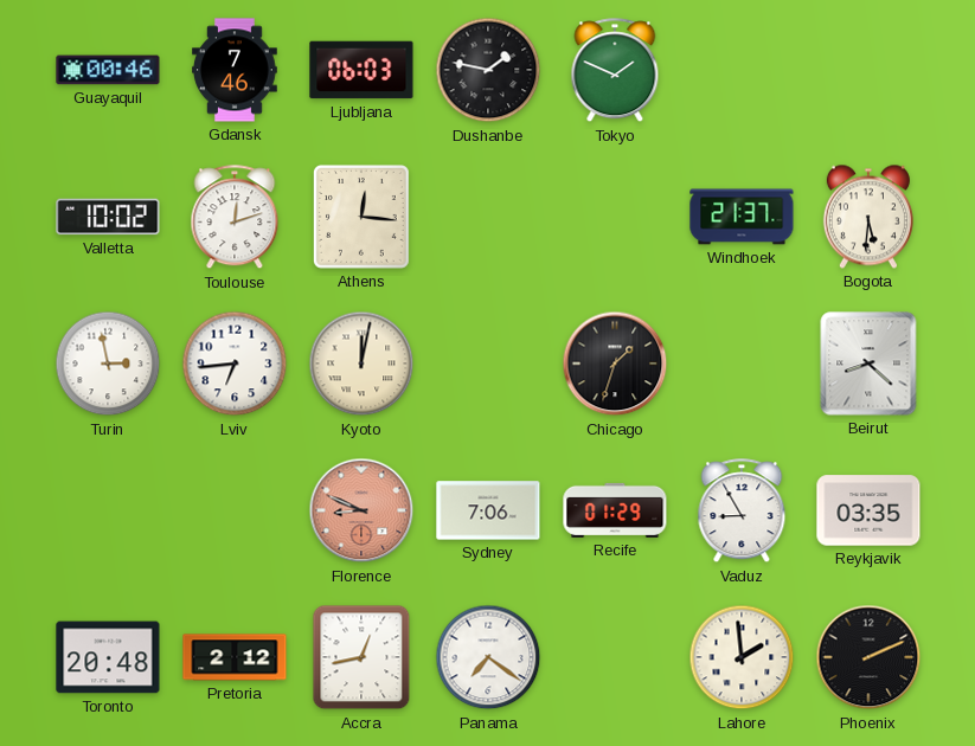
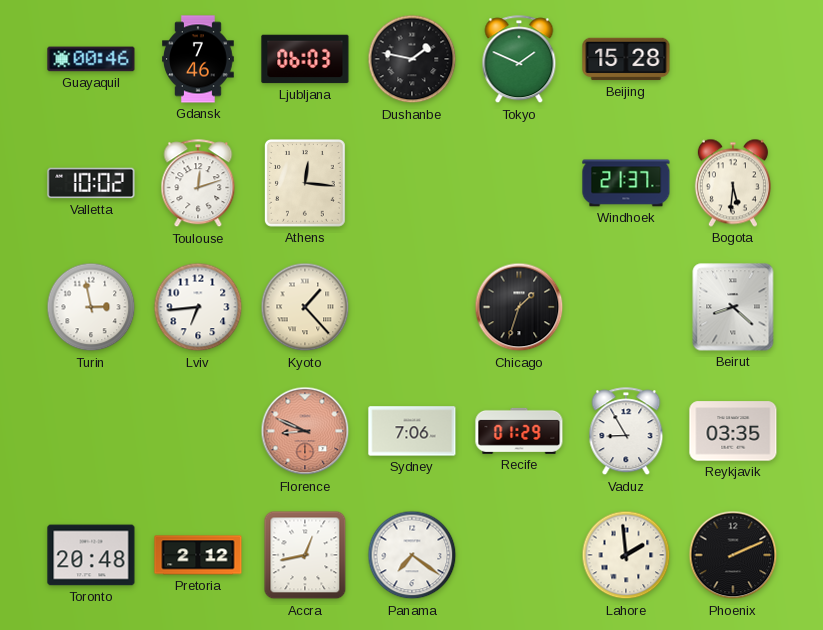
Beijing: none -> 15:28
Kyoto: 12:02 -> 1:23
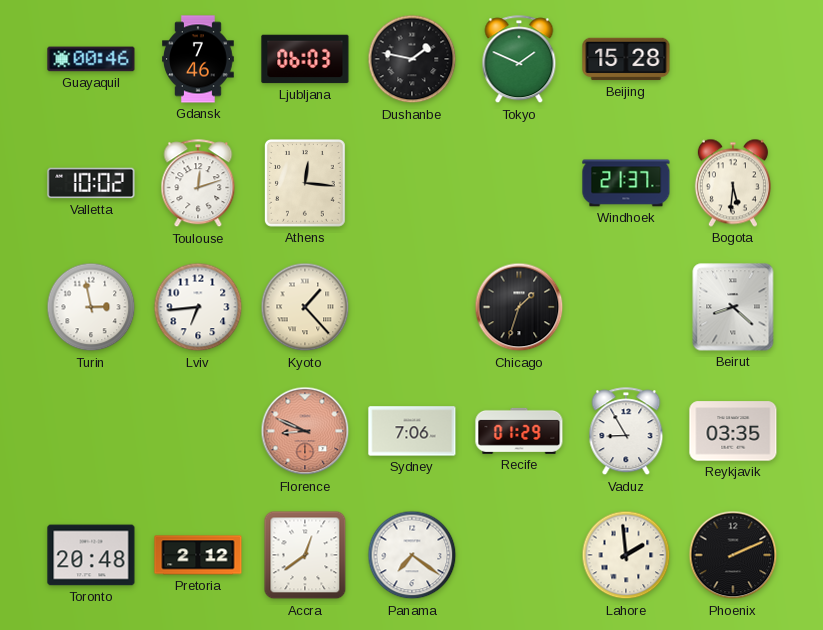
Accra: 12:43 -> 12:39
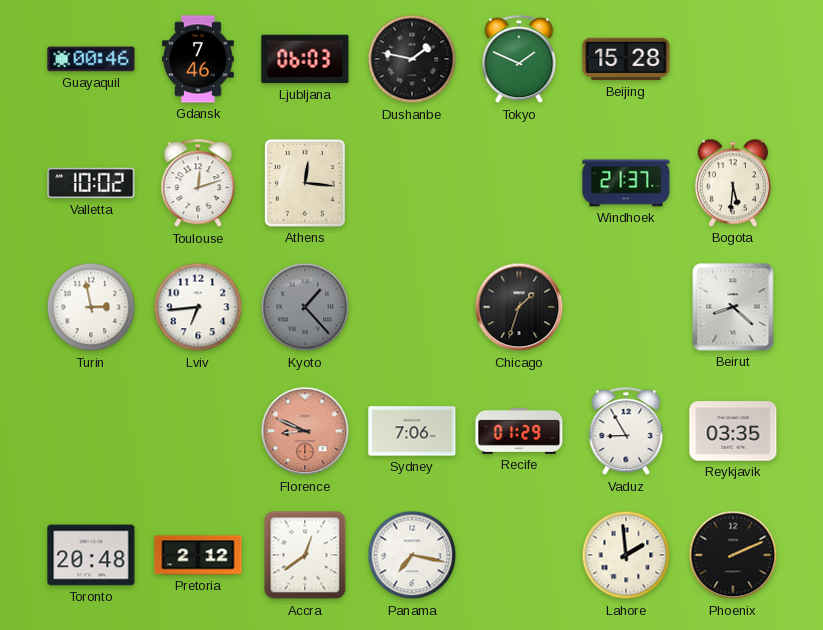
Kyoto dial: cream -> grey
Panama: 7:21 -> 7:17
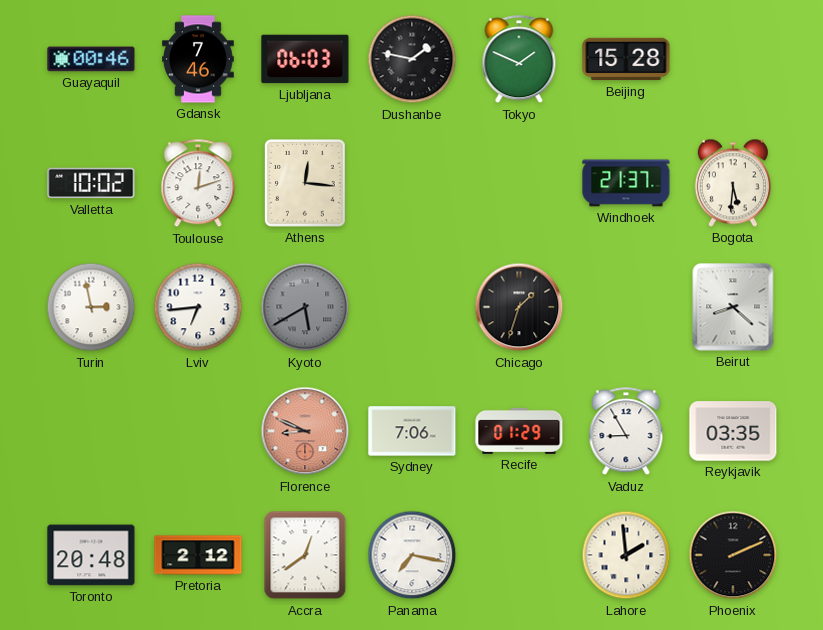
Kyoto: 1:23 -> 5:40
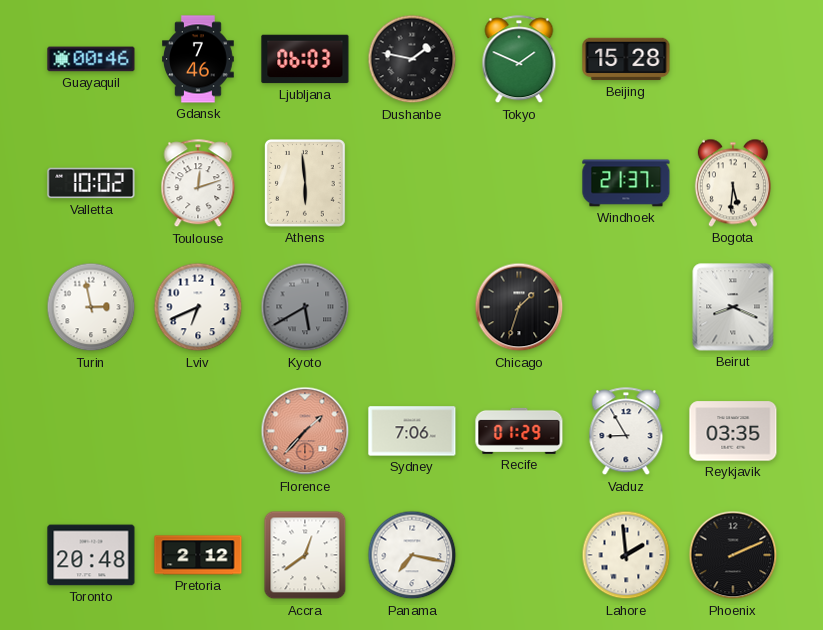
Athens: 12:16 -> 5:59
Lviv: 6:44 -> 6:41
Beirut: 8:22 -> 8:19
Florence: 8:49 -> 1:37
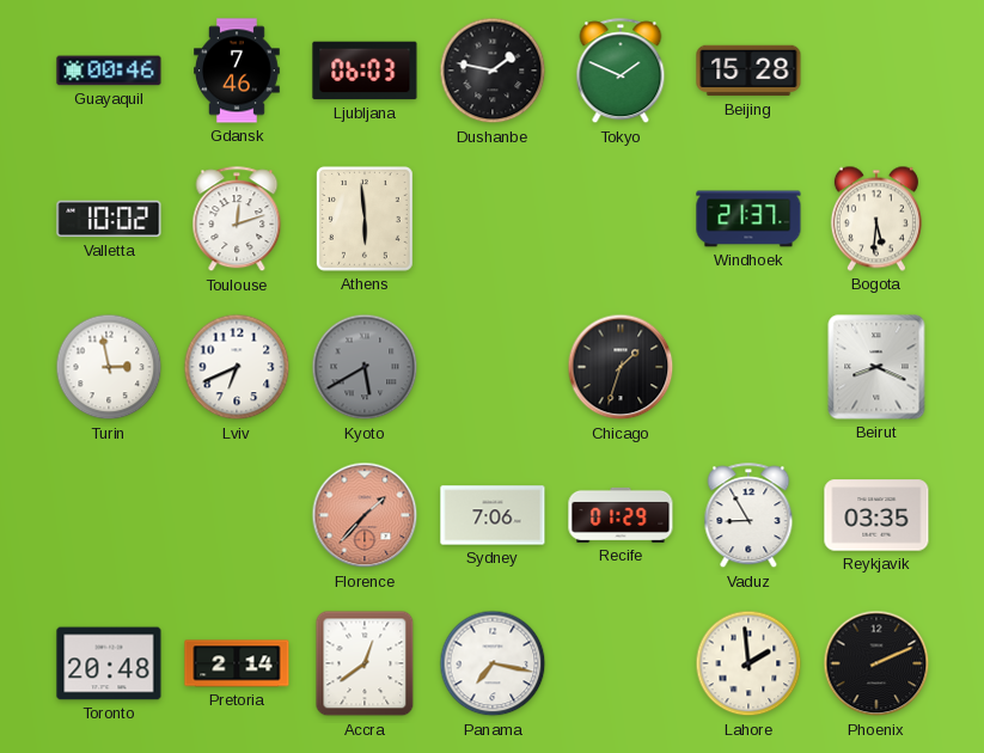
Pretoria: 2:12 -> 2:14
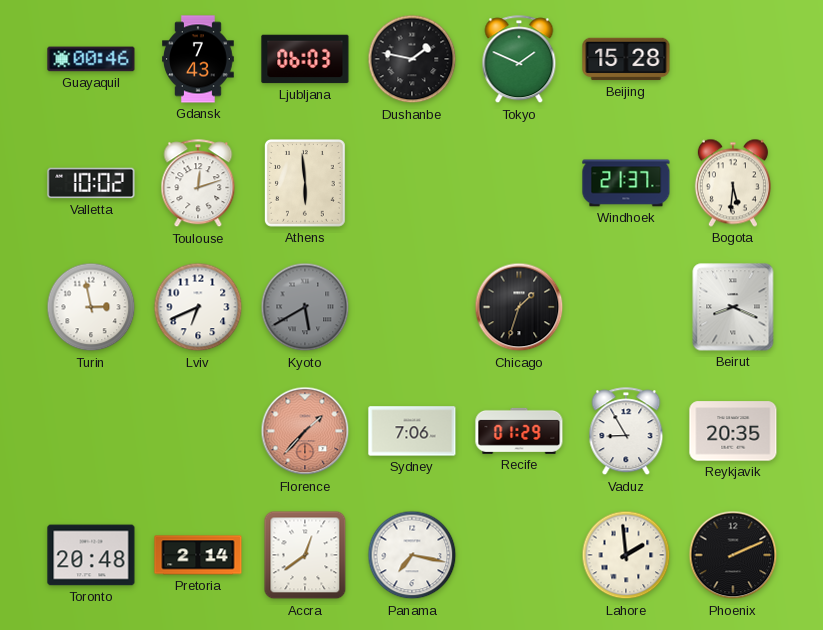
Gdansk: 7:46 -> 7:43
Reykjavik: 03:35 -> 20:35
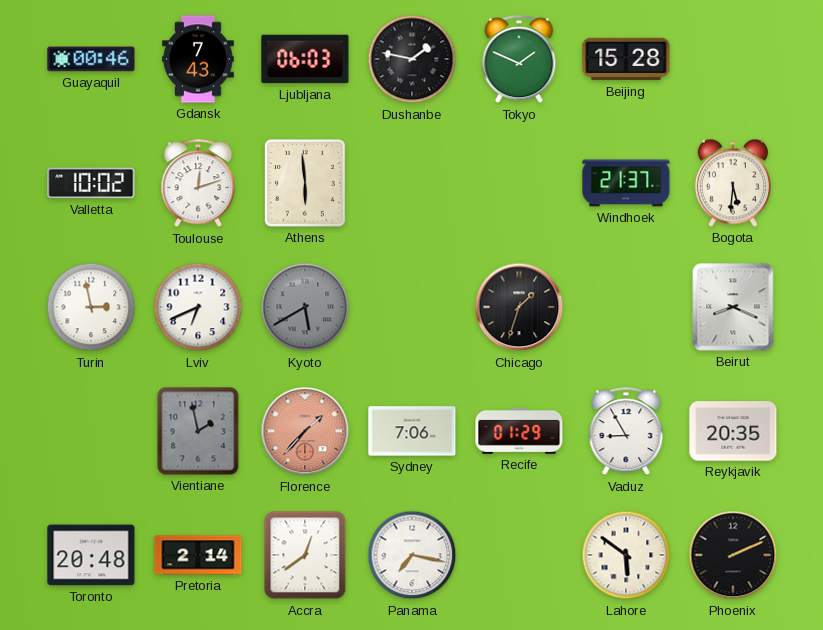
Vientiane: none -> 1:58
Lahore: 1:59 -> 5:51
